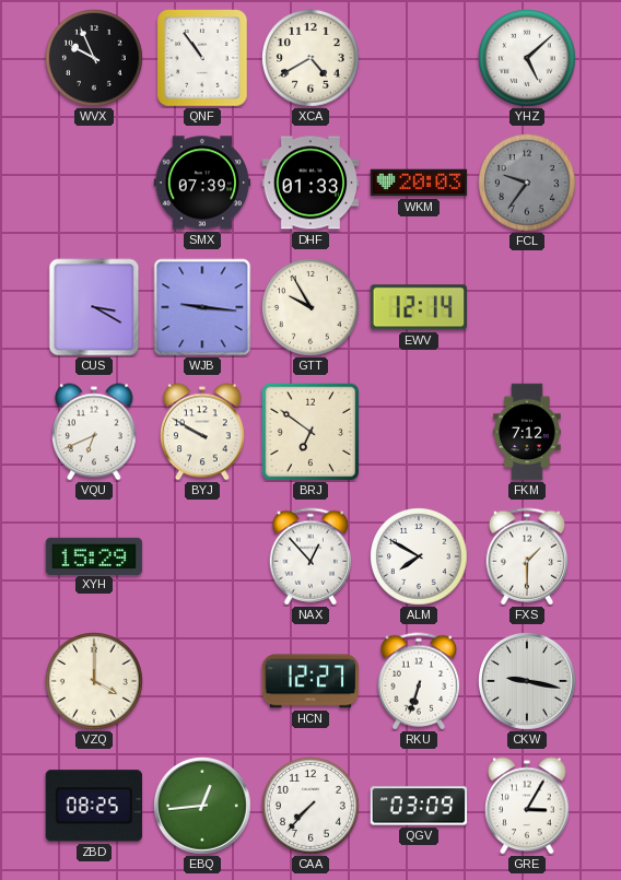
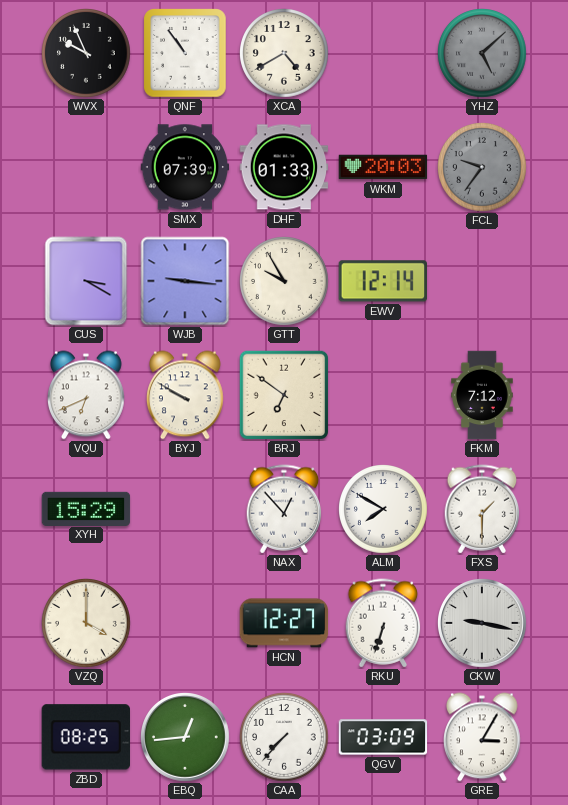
YHZ dial: white -> grey
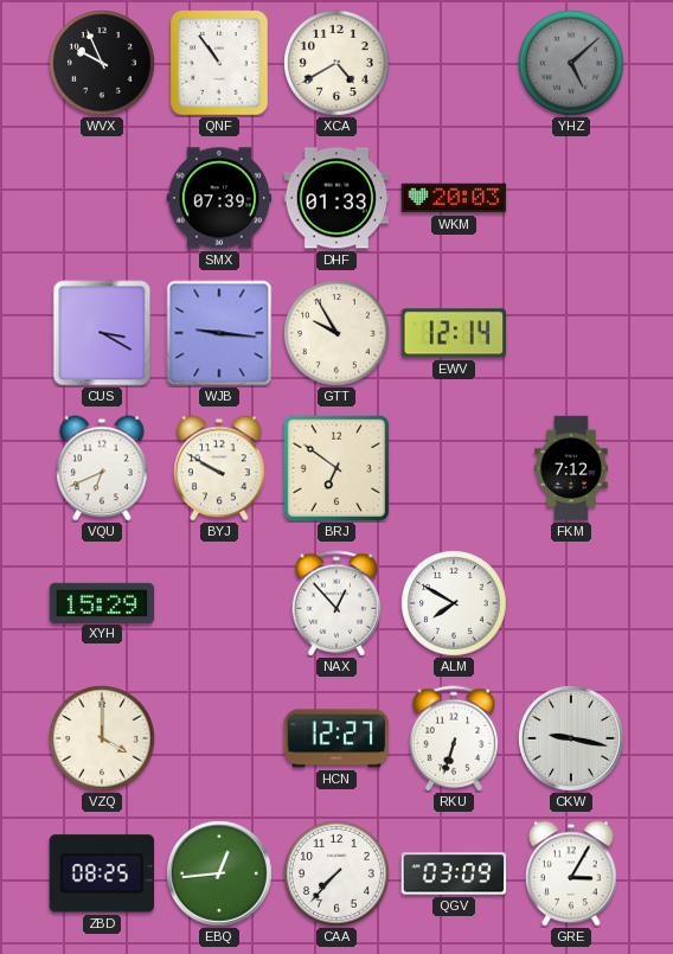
FCL: 9:36 -> none
FXS: 1:30 -> none
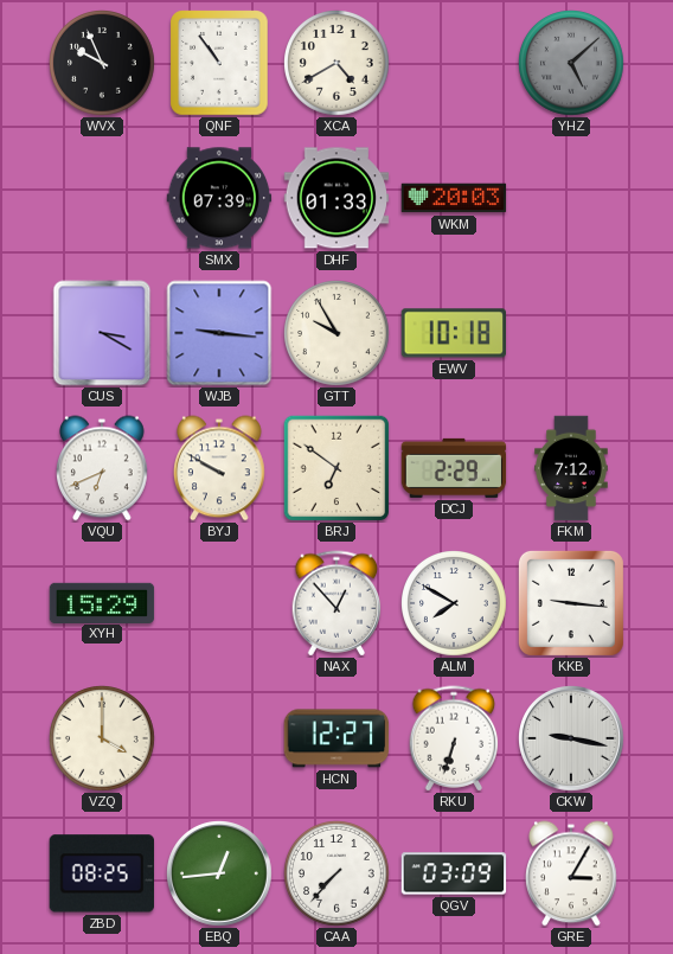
EWV: 12:14 -> 10:18
DCJ: none -> 2:29
KKB: none -> 9:16
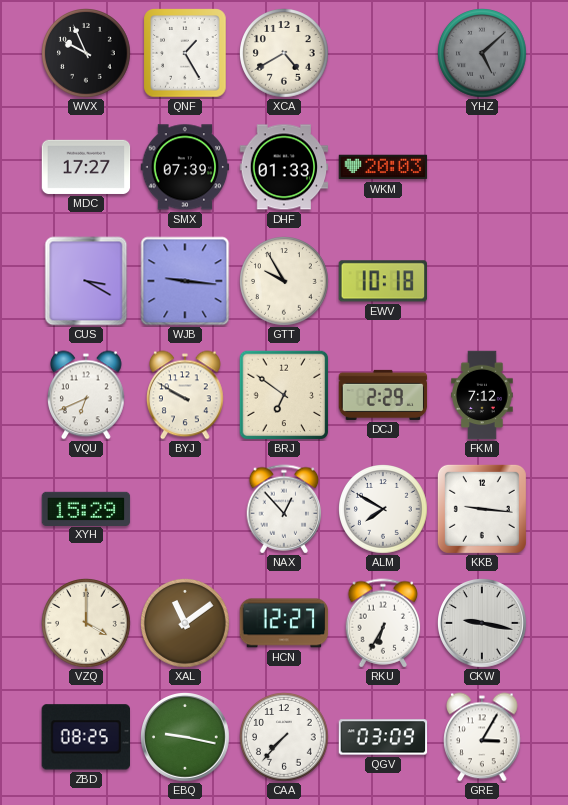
QNF: 10:54 -> 1:25
MDC: none -> 17:27
XAL: none -> 11:09
RKU: 6:33 -> 6:35
EBQ: 12:44 -> 9:17
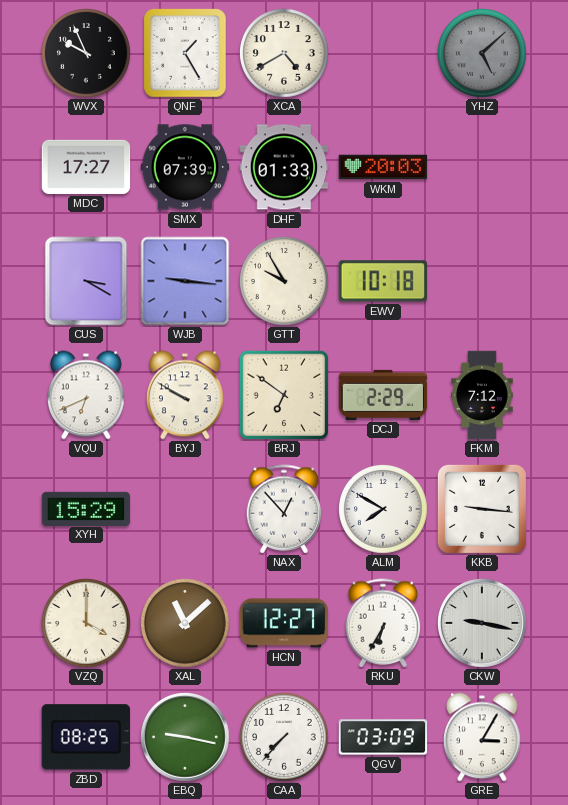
XAL: 11:09 -> 11:08
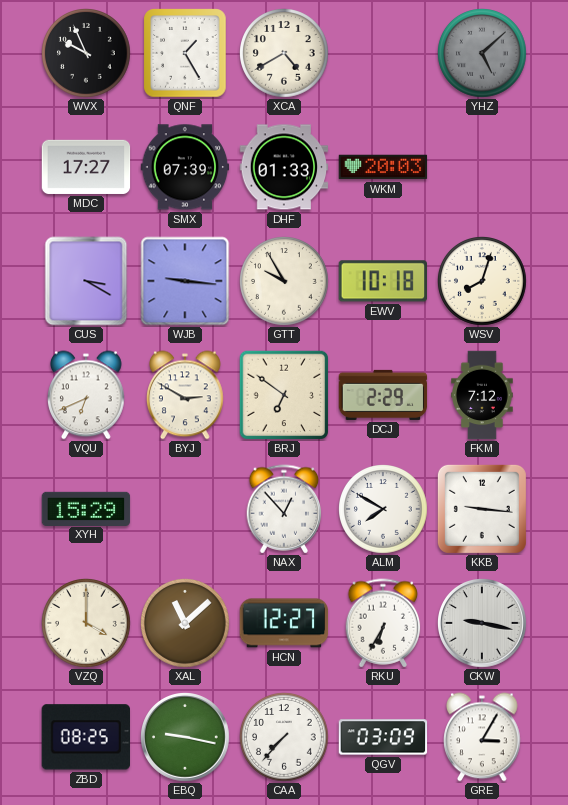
WSV: none -> 8:03
BYJ: 9:50 -> 2:50
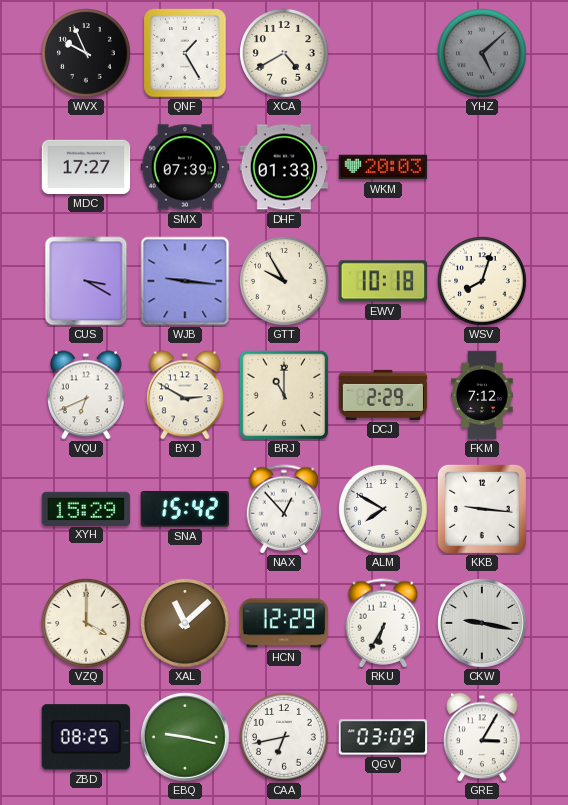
BRJ: 6:51 -> 11:00
SNA: none -> 15:42
HCN: 12:27 -> 12:29
CAA: 7:37 -> 6:43
